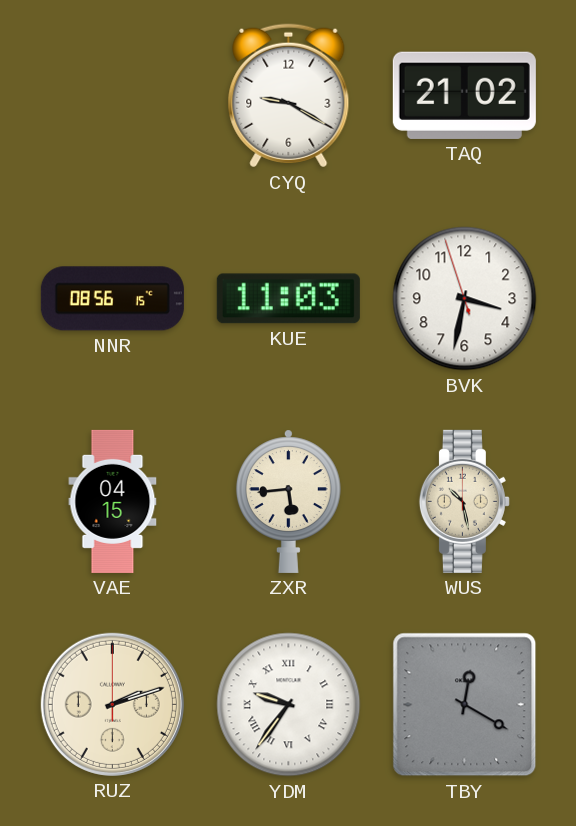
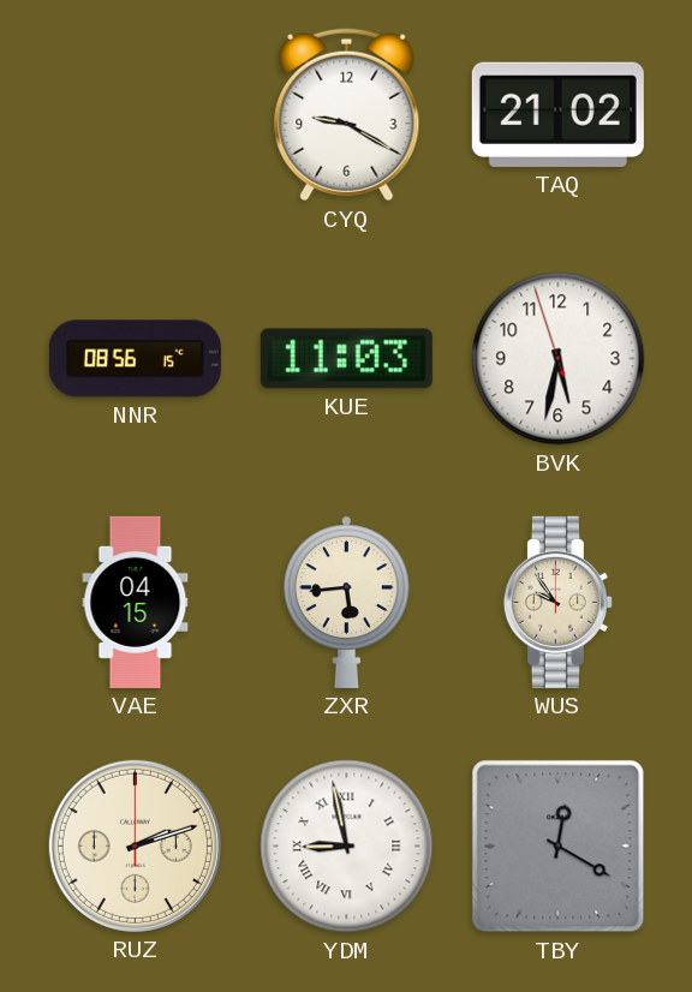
BVK: 3:31 -> 5:31
WUS: 10:28 -> 9:54
YDM: 9:36 -> 8:58
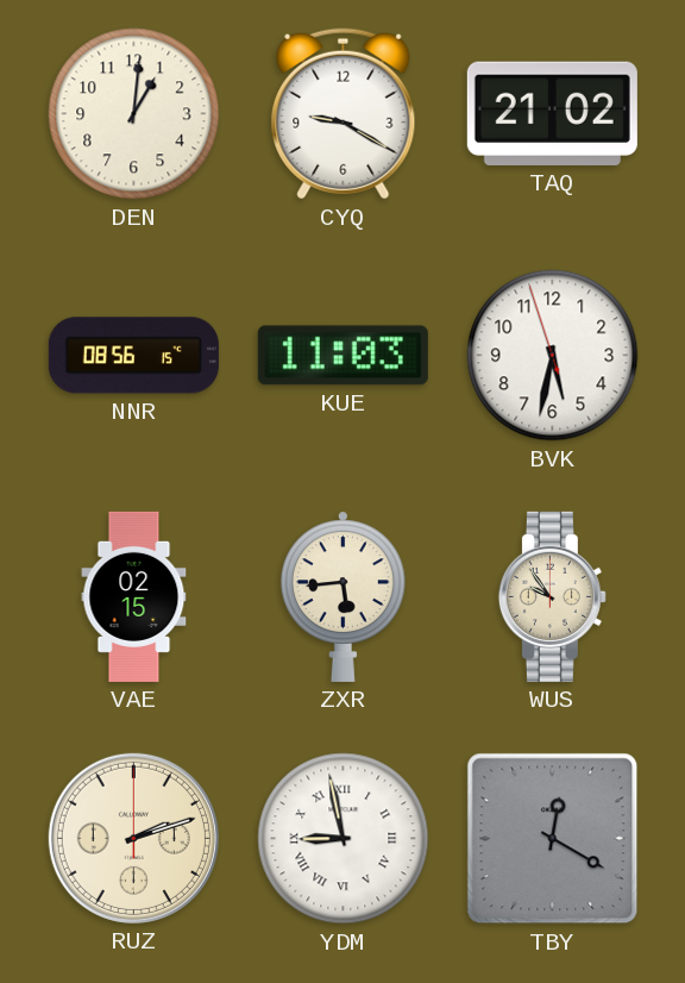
DEN: none -> 1:01
VAE: 04:15 -> 02:15
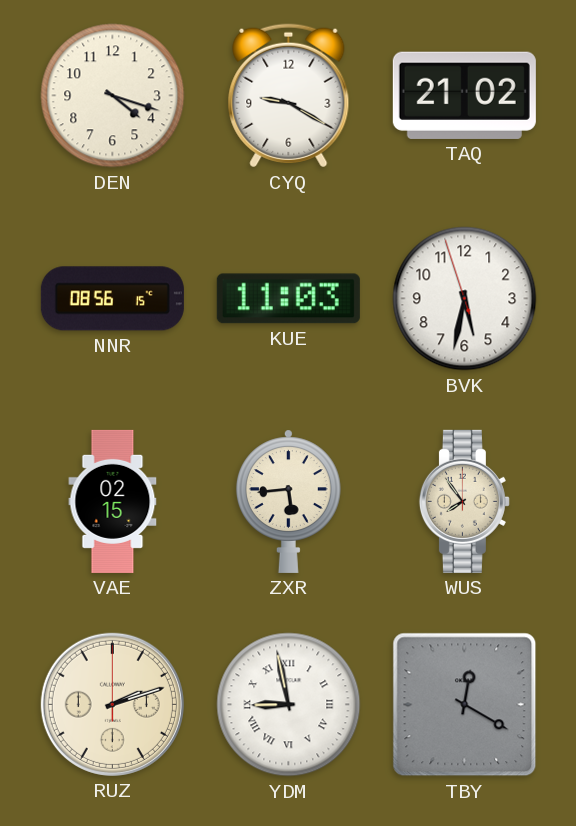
DEN: 1:01 -> 4:18
WUS: 9:54 -> 7:54
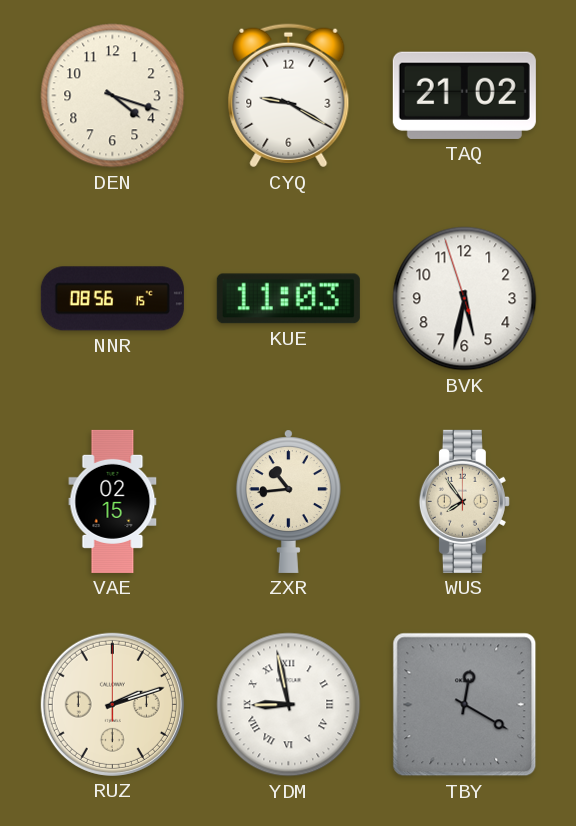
ZXR: 5:44 -> 10:44
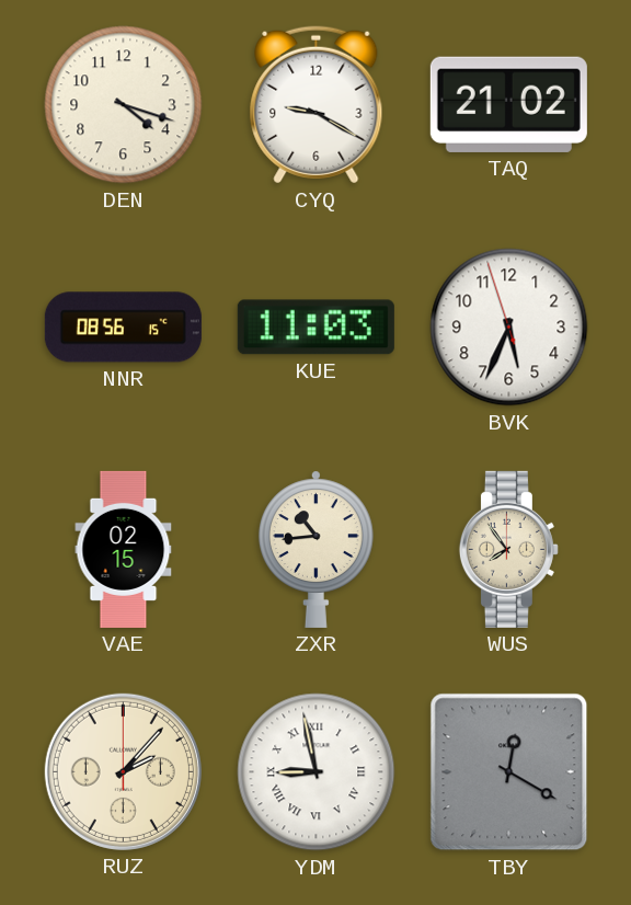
BVK: 5:31 -> 5:33
RUZ: 2:12 -> 2:07
